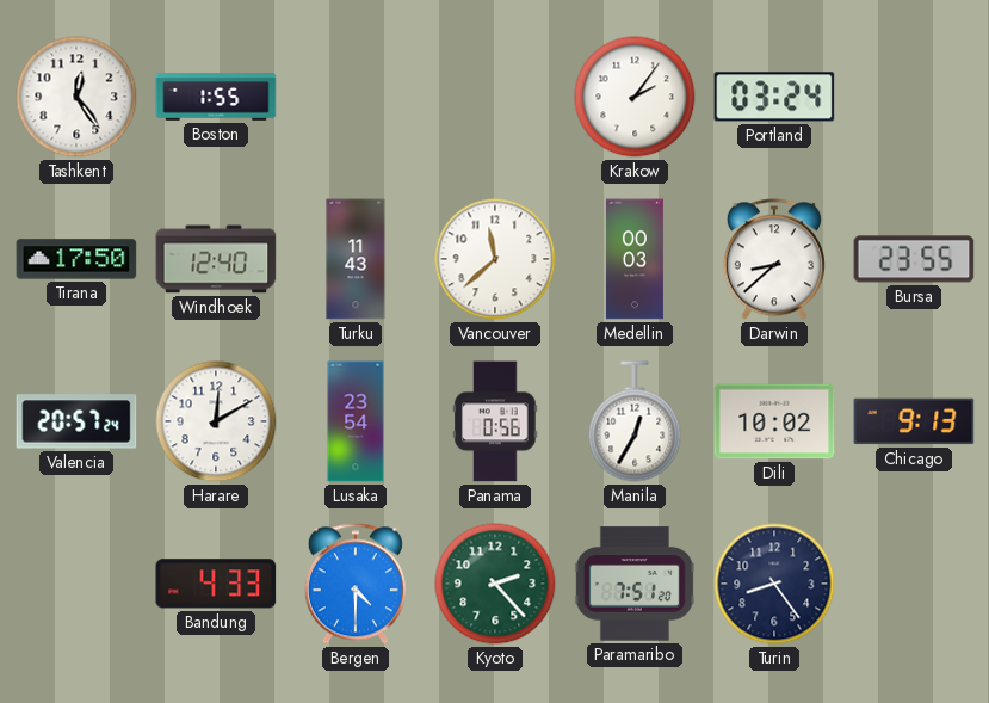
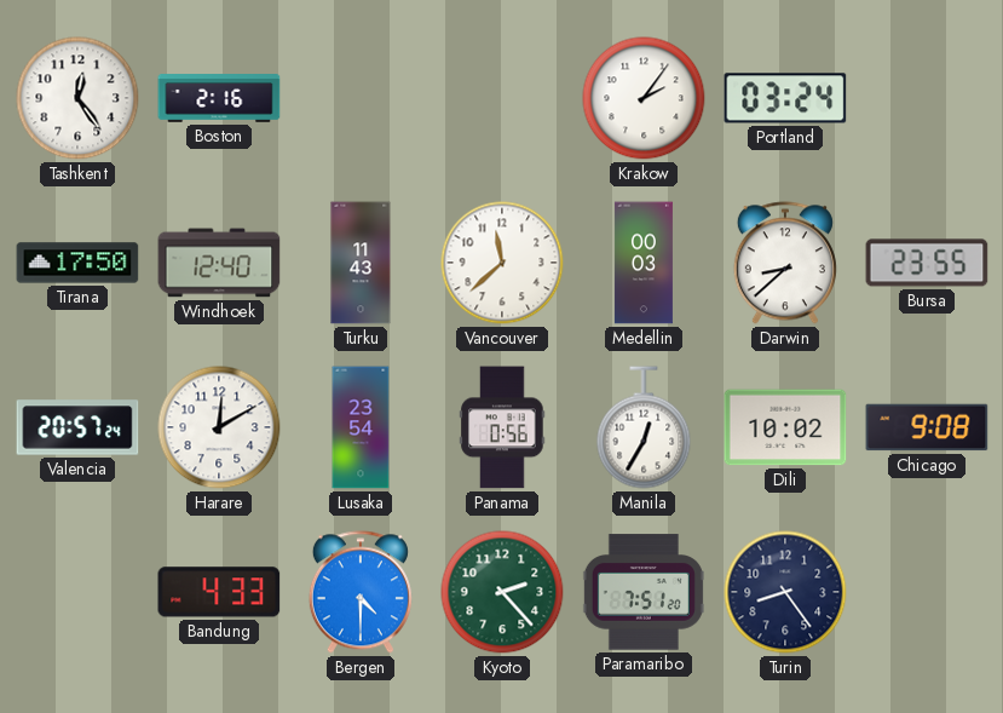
Boston: 1:55 -> 2:16
Chicago: 9:13 -> 9:08
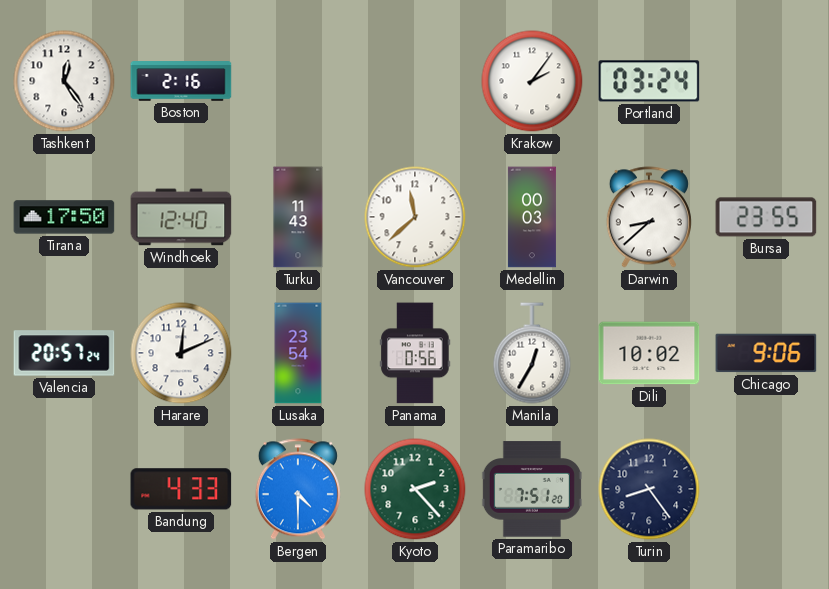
Harare: 12:10 -> 12:11
Chicago: 9:08 -> 9:06
